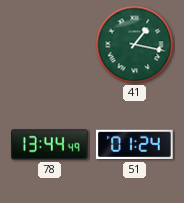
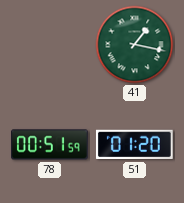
78: 13:44 -> 00:51
51: 01:24 -> 01:20
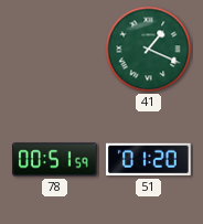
41: 1:17 -> 1:19
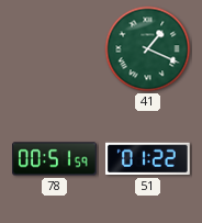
51: 01:20 -> 01:22
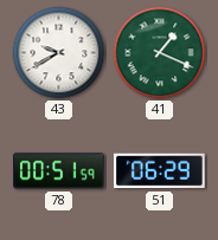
43: none -> 9:40
51: 01:22 -> 06:29
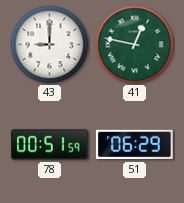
43: 9:40 -> 9:00
41: 1:19 -> 12:47
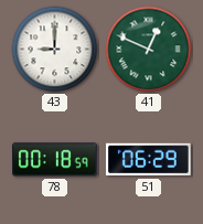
41: 12:47 -> 12:49
78: 00:51 -> 00:18
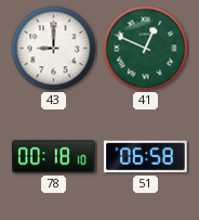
78: 00:18:59 -> 00:18:10
51: 06:29 -> 06:58
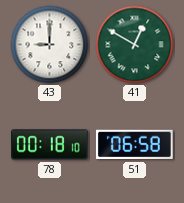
41: 12:49 -> 12:50
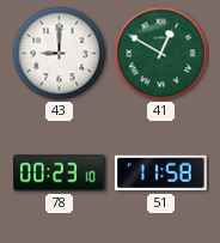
78: 00:18 -> 00:23
51: 06:58 -> 11:58
